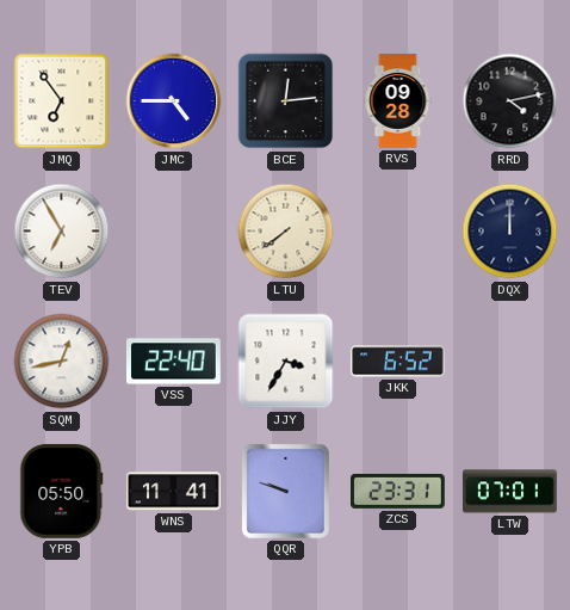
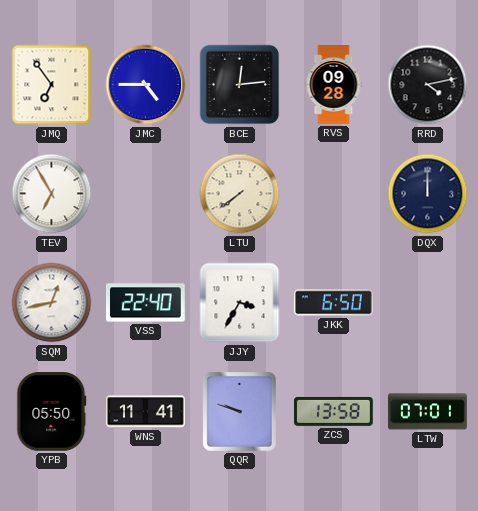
JKK: 6:52 -> 6:50
ZCS: 23:31 -> 13:58
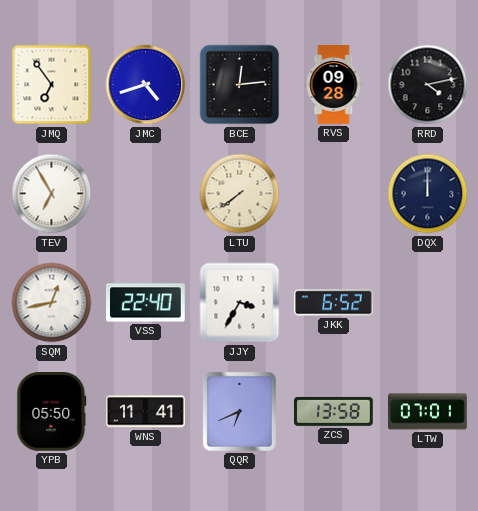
JMC: 4:45 -> 4:42
JKK: 6:50 -> 6:52
QQR: 9:48 -> 6:41
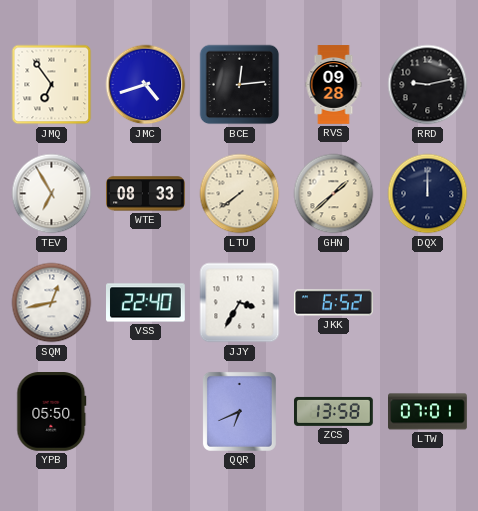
RRD: 4:13 -> 9:13
WTE: none -> 08:33
GHN: none -> 1:38
WNS: 11:41 -> none
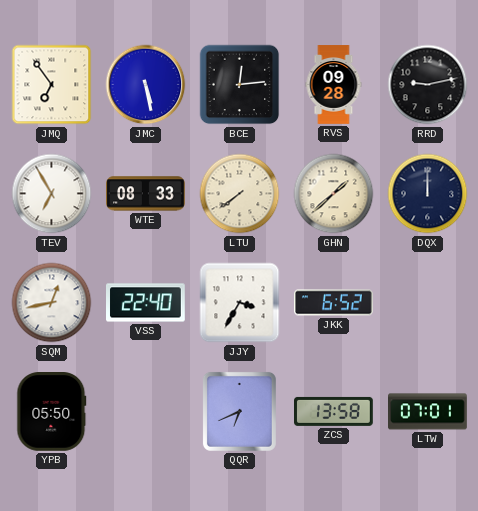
JMC: 4:42 -> 5:28
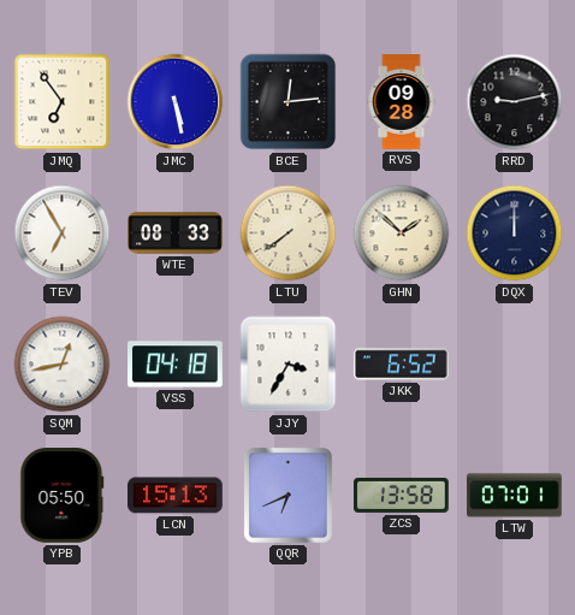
GHN: 1:38 -> 1:52
VSS: 22:40 -> 04:18
LCN: none -> 15:13
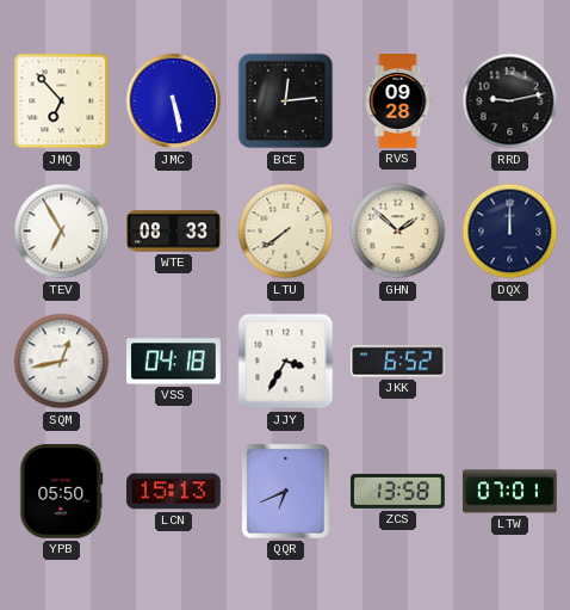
JMQ: 6:54 -> 6:53
